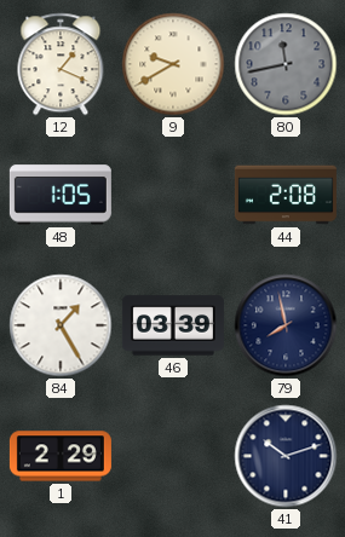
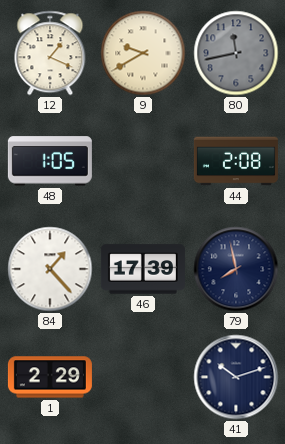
84: 1:25 -> 1:23
46: 03:39 -> 17:39
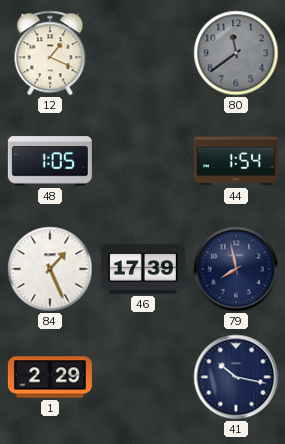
9: 9:40 -> none
80: 11:43 -> 11:39
44: 2:08 -> 1:54
84: 1:23 -> 1:26
41: 10:12 -> 10:17
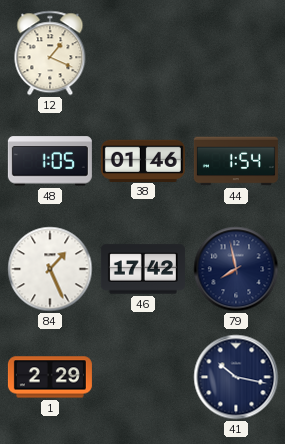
80: 11:39 -> none
38: none -> 01:46
46: 17:39 -> 17:42
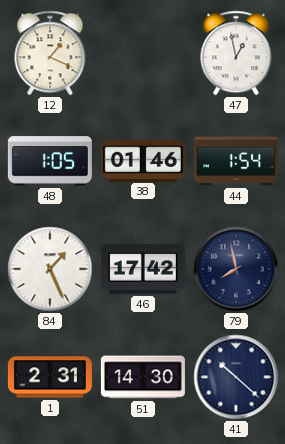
47: none -> 12:58
1: 2:29 -> 2:31
51: none -> 14:30
41: 10:17 -> 10:22
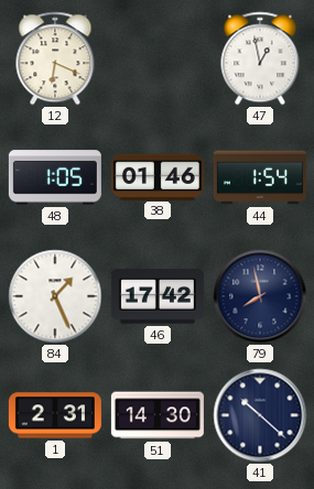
12: 1:19 -> 6:19
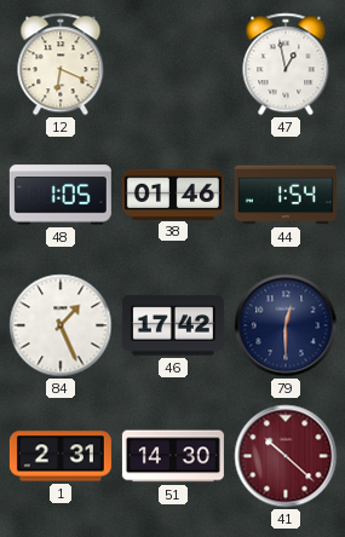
79: 7:58 -> 12:30
41 dial: navy -> burgundy
